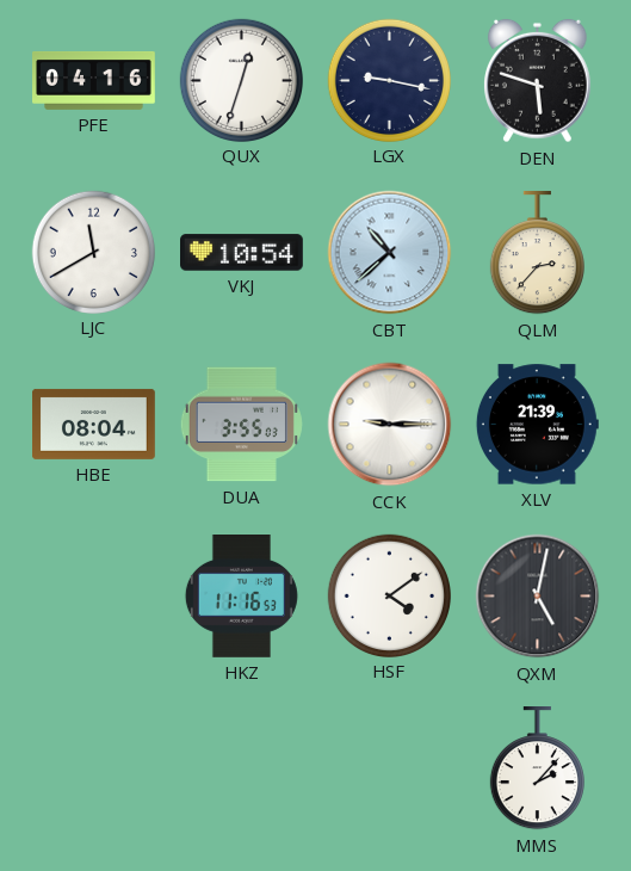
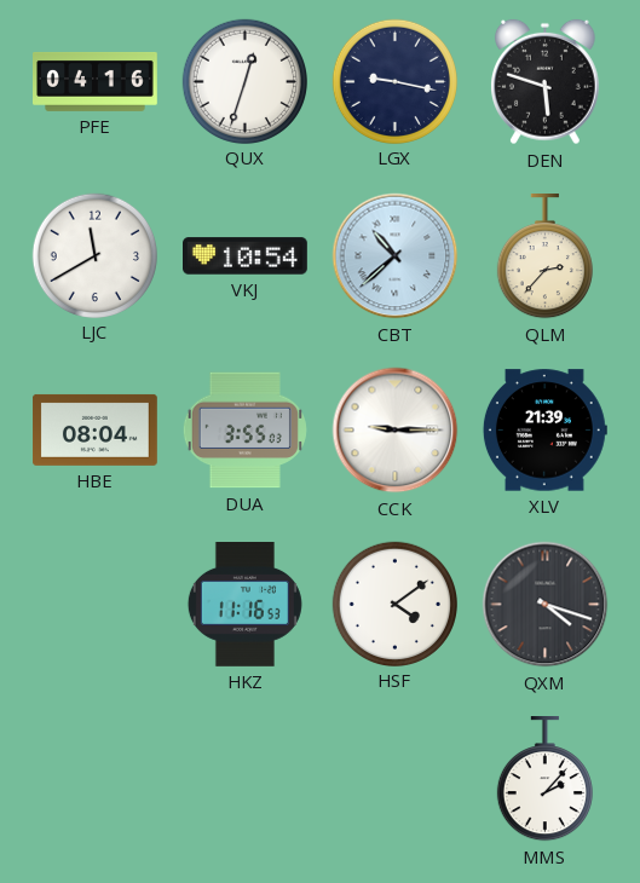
QXM: 5:02 -> 4:18
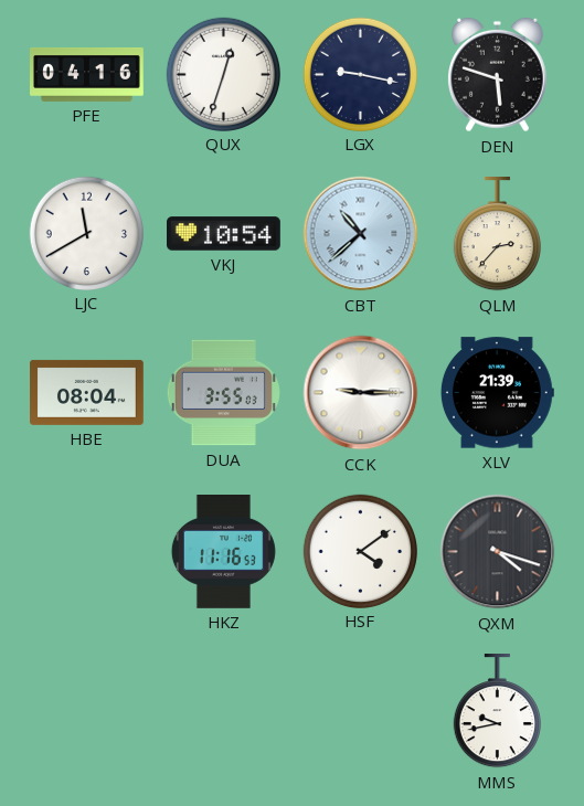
MMS: 2:07 -> 9:43
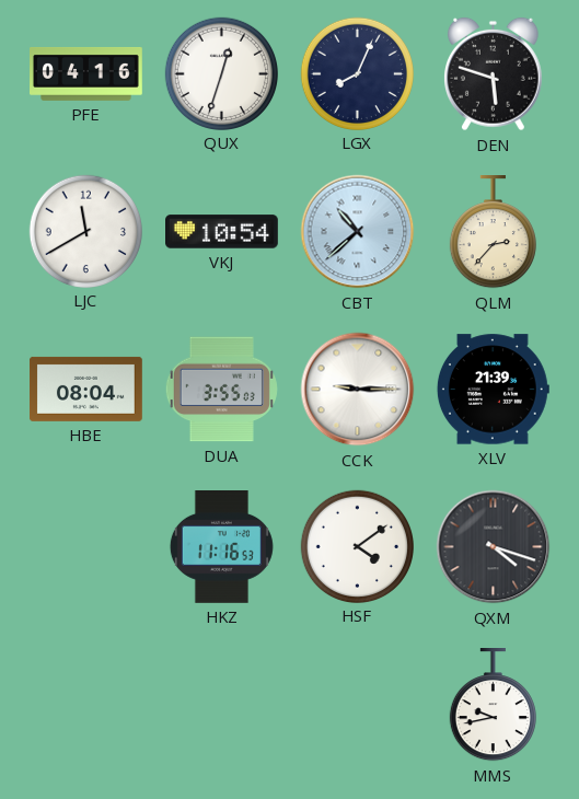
LGX: 9:17 -> 8:04
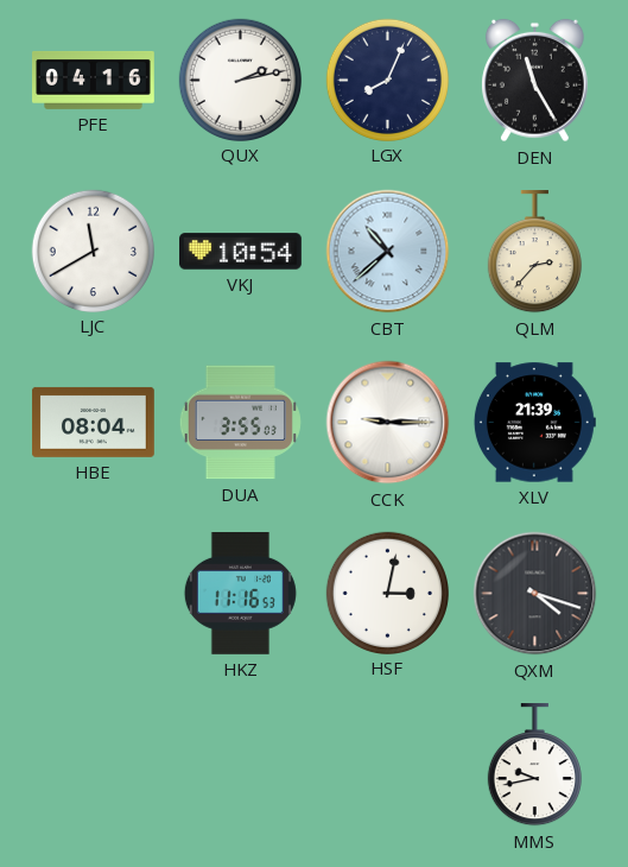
QUX: 12:33 -> 2:13
DEN: 5:48 -> 11:25
HSF: 4:09 -> 3:02
